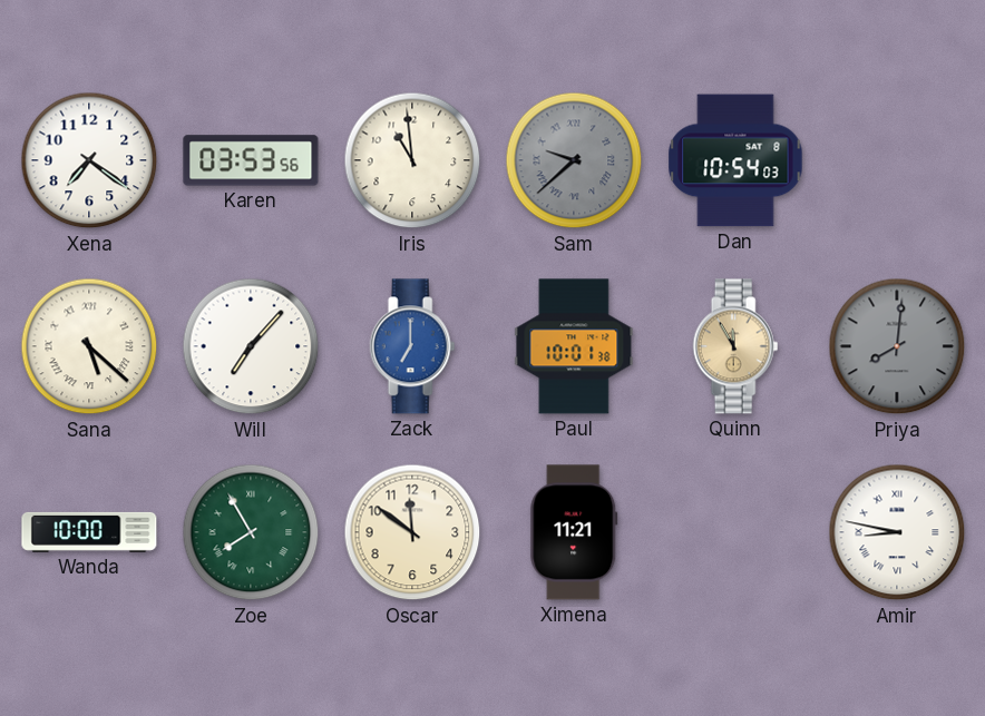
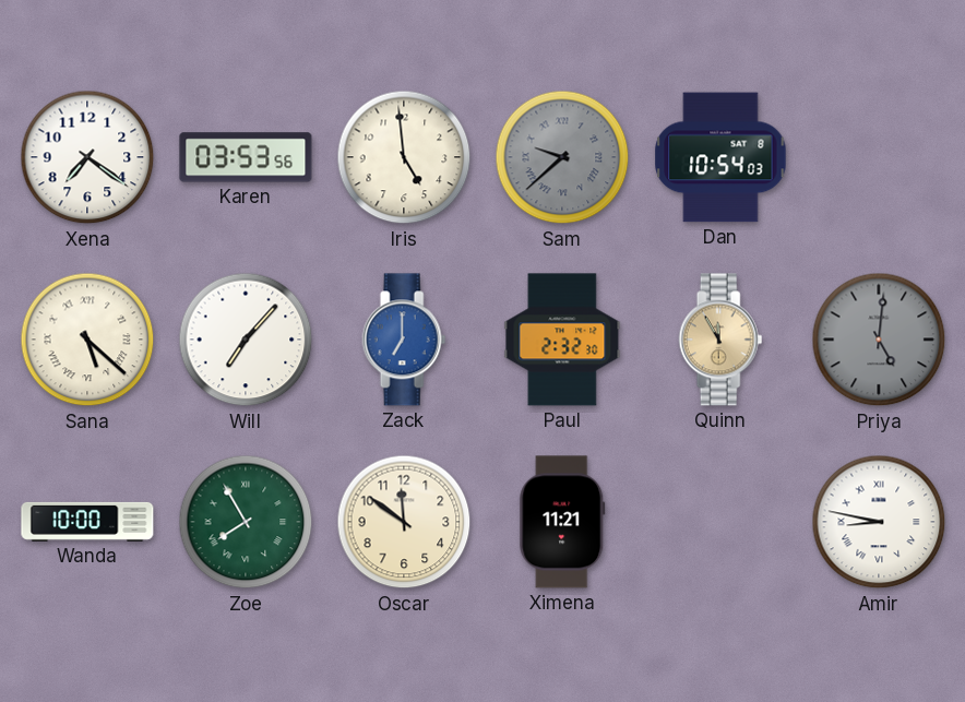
Iris: 10:59 -> 4:59
Paul: 10:01 -> 2:32
Priya: 8:01 -> 5:01
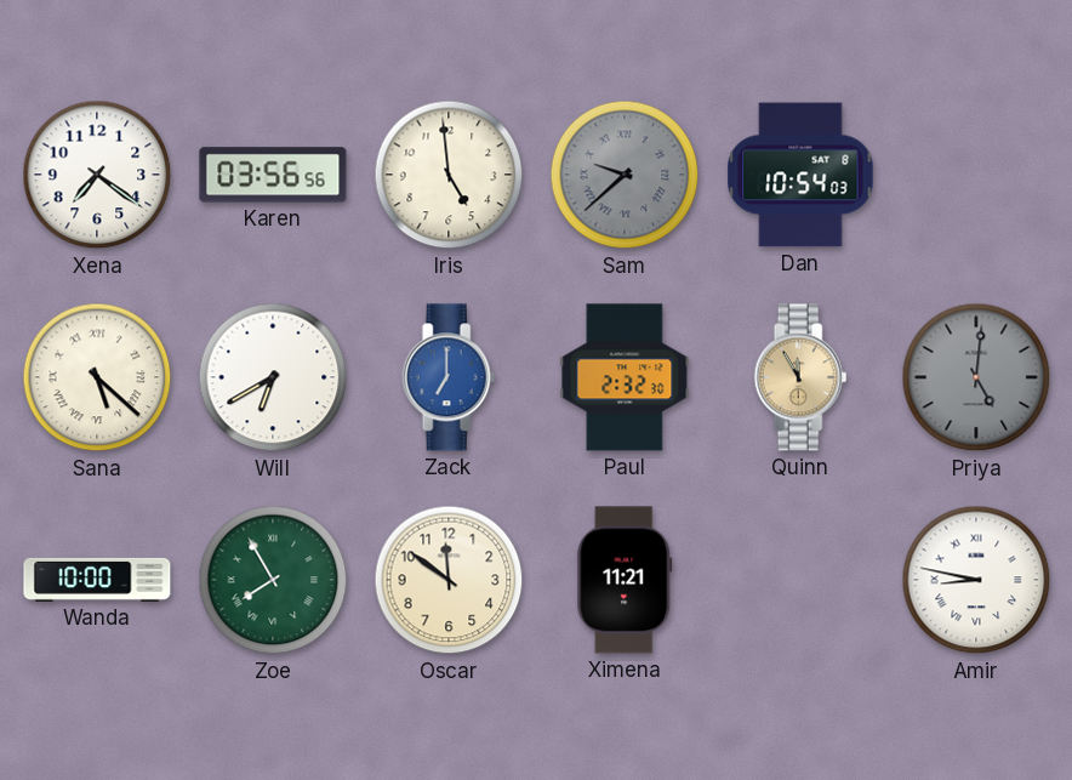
Karen: 03:53 -> 03:56
Will: 7:07 -> 6:40
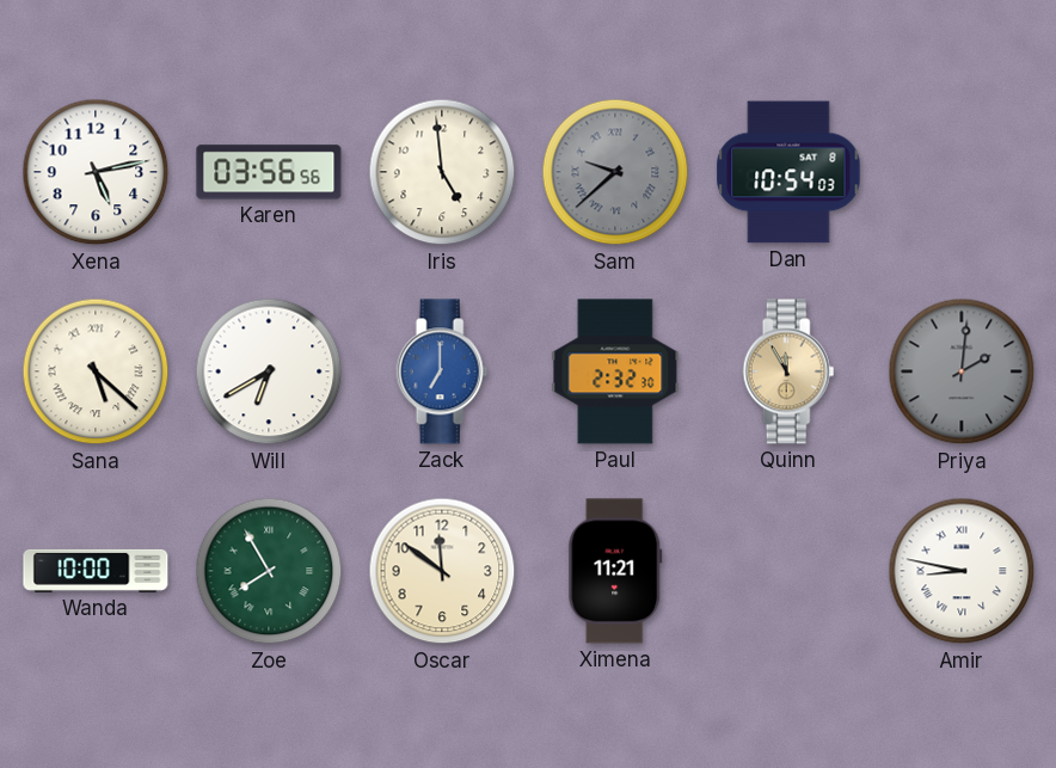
Xena: 7:21 -> 5:13
Priya: 5:01 -> 2:01
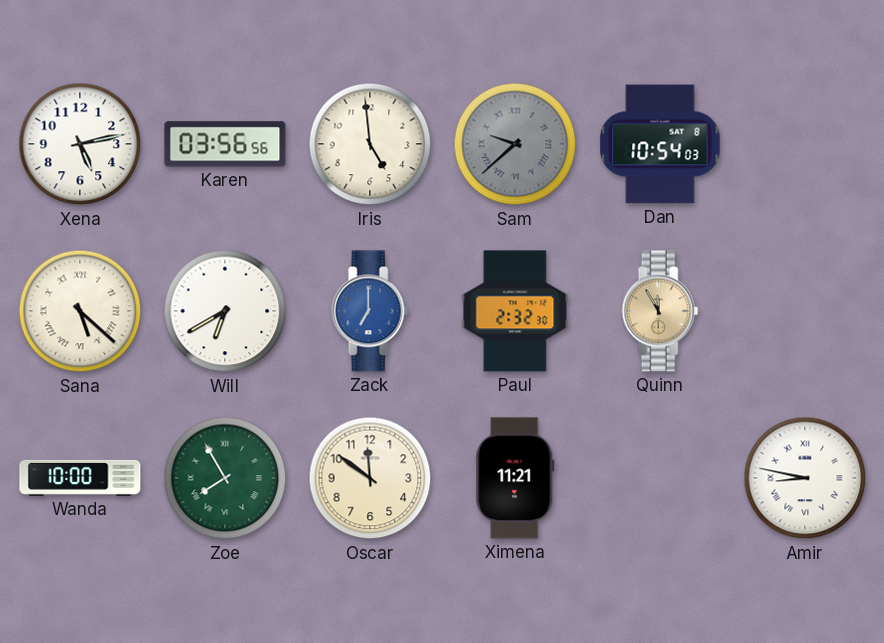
Priya: 2:01 -> none
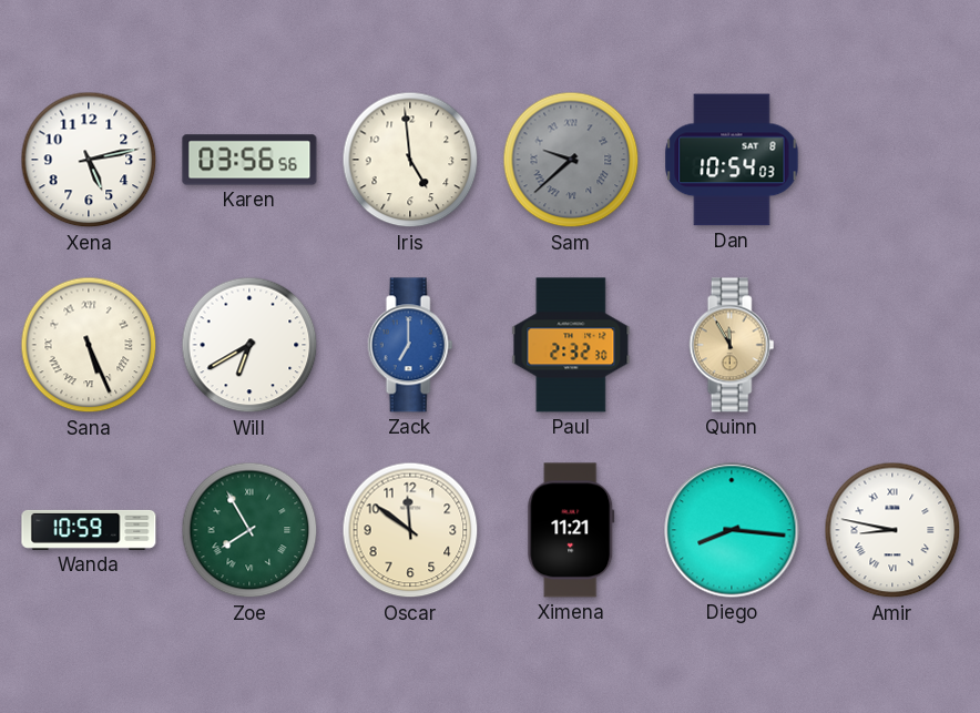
Sana: 5:22 -> 5:26
Wanda: 10:00 -> 10:59
Diego: none -> 8:16
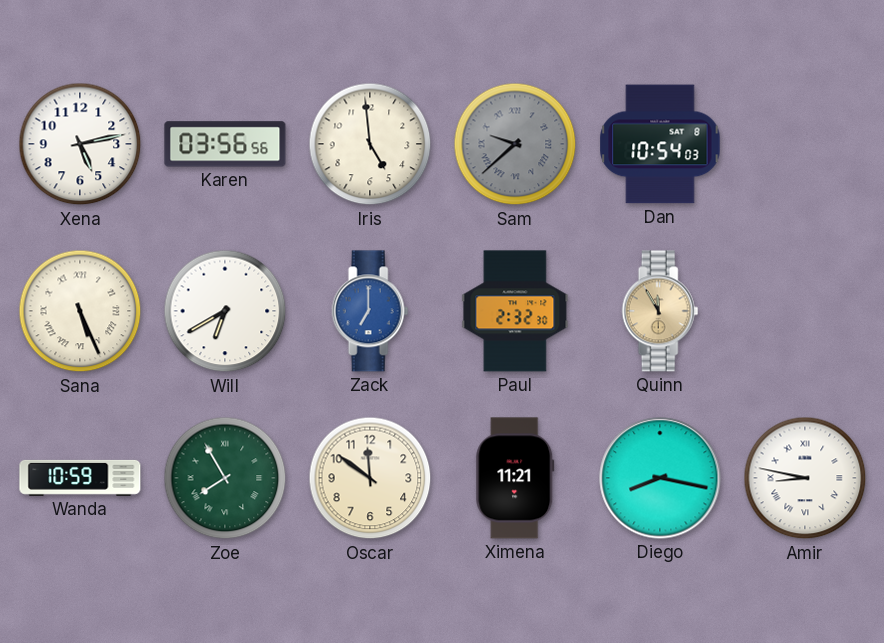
Diego: 8:16 -> 8:17
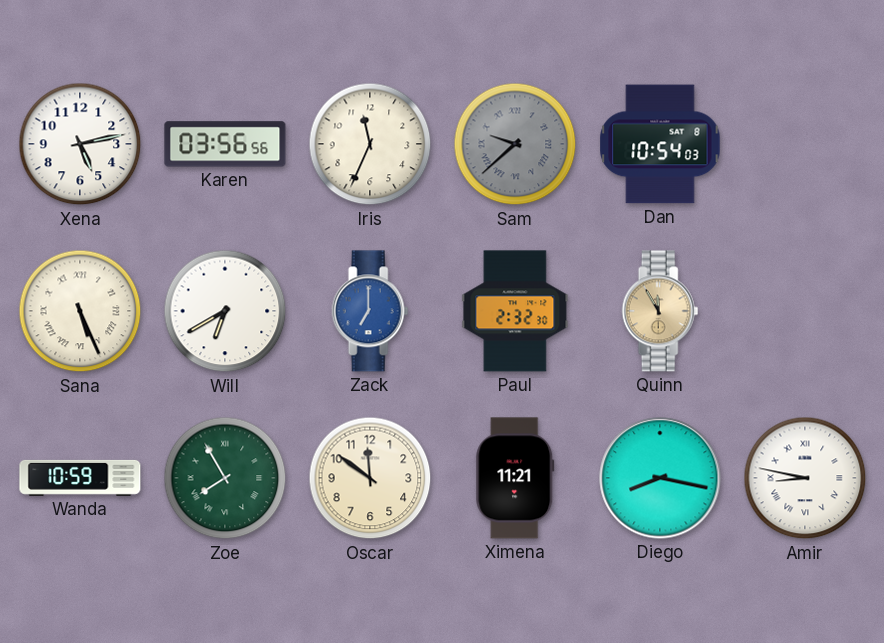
Iris: 4:59 -> 11:34
